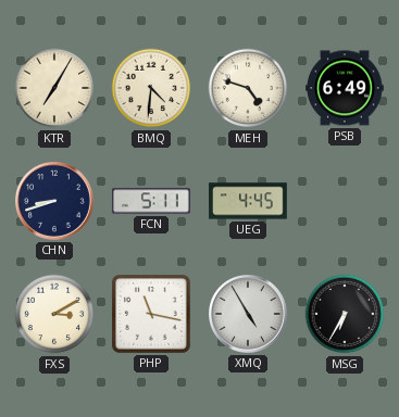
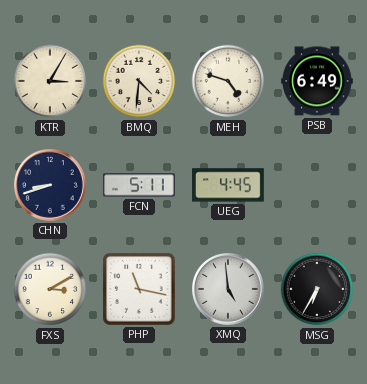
KTR: 7:05 -> 3:05
XMQ: 4:55 -> 4:59
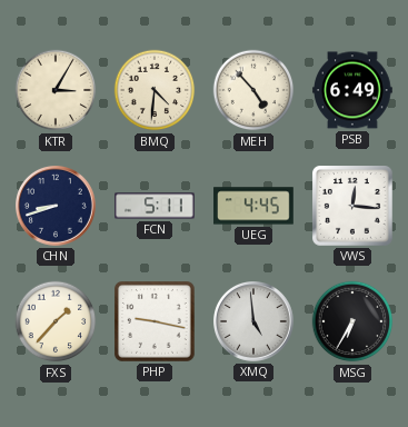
MEH: 4:48 -> 4:53
VWS: none -> 12:16
FXS: 3:10 -> 1:37
PHP: 11:17 -> 9:17
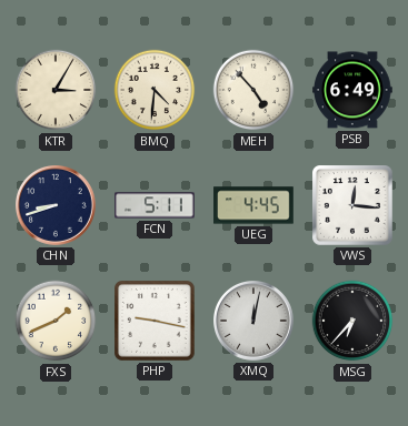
FXS: 1:37 -> 1:41
XMQ: 4:59 -> 12:02
MSG: 6:35 -> 6:37
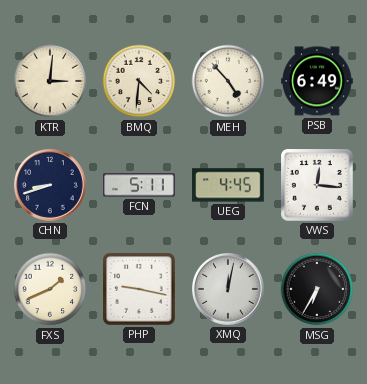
KTR: 3:05 -> 3:01
MSG: 6:37 -> 6:35
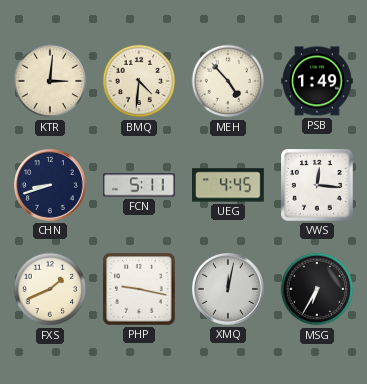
PSB: 6:49 -> 1:49
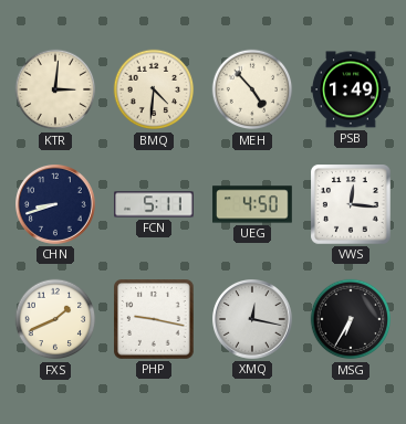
UEG: 4:45 -> 4:50
XMQ: 12:02 -> 12:17
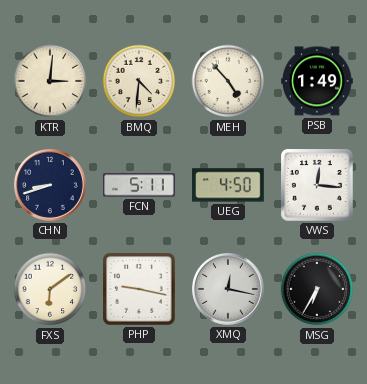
FXS: 1:41 -> 6:09
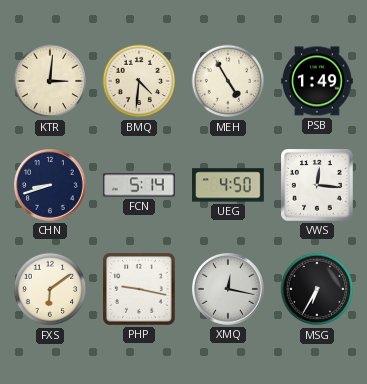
MEH: 4:53 -> 4:55
FCN: 5:11 -> 5:14
